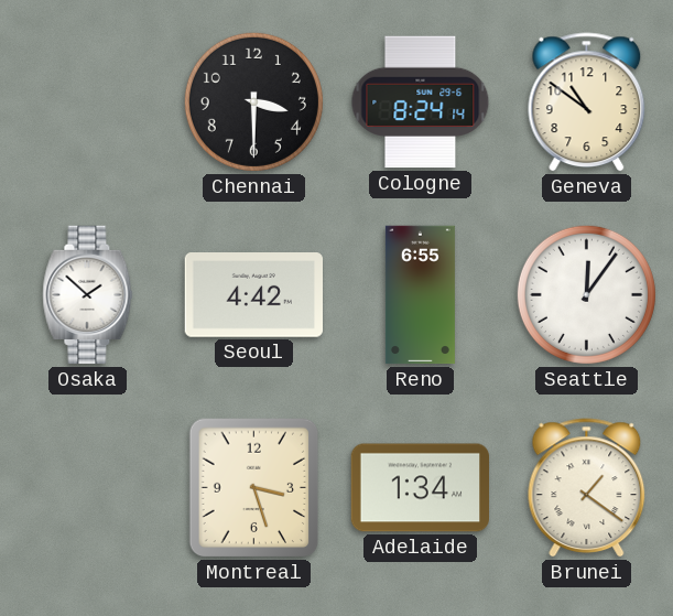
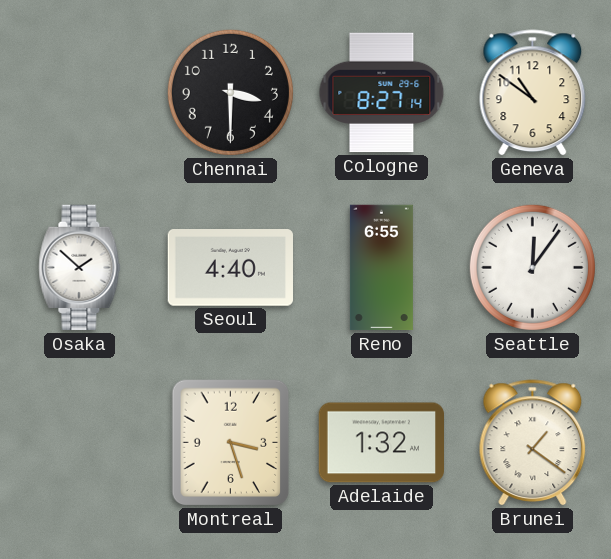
Cologne: 8:24 -> 8:27
Seoul: 4:42 -> 4:40
Adelaide: 1:34 -> 1:32
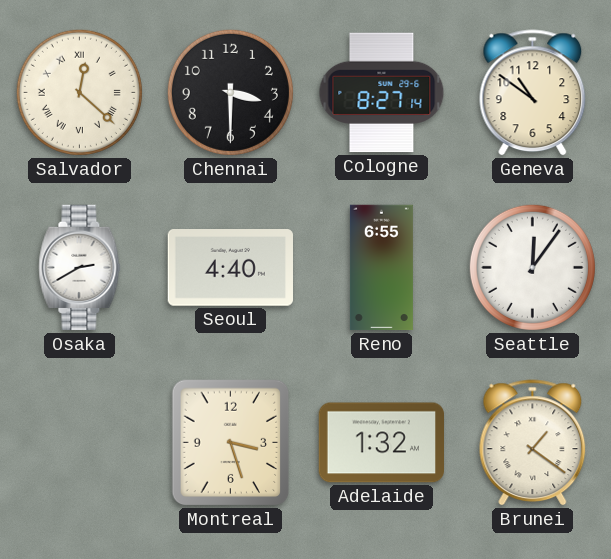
Salvador: none -> 12:22
Osaka: 1:52 -> 2:40
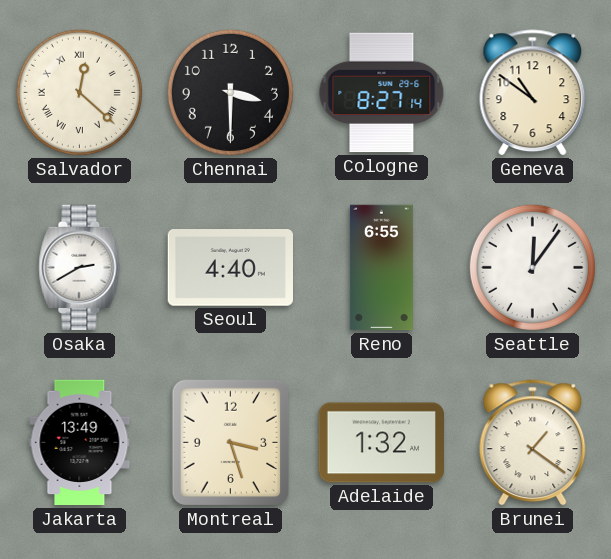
Jakarta: none -> 13:49
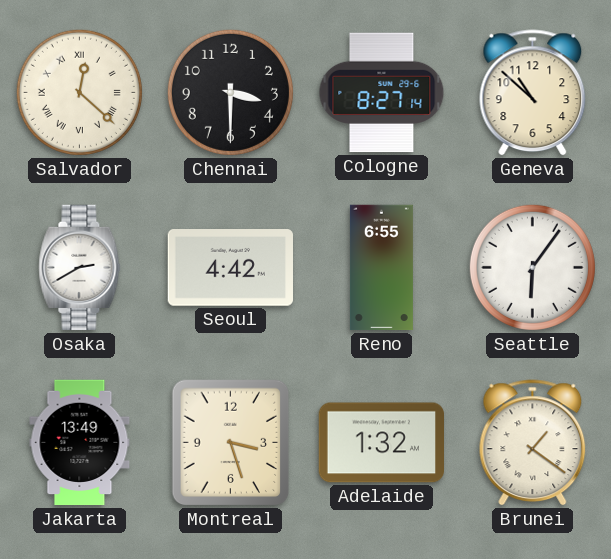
Geneva: 10:51 -> 10:52
Seoul: 4:40 -> 4:42
Seattle: 12:06 -> 6:06
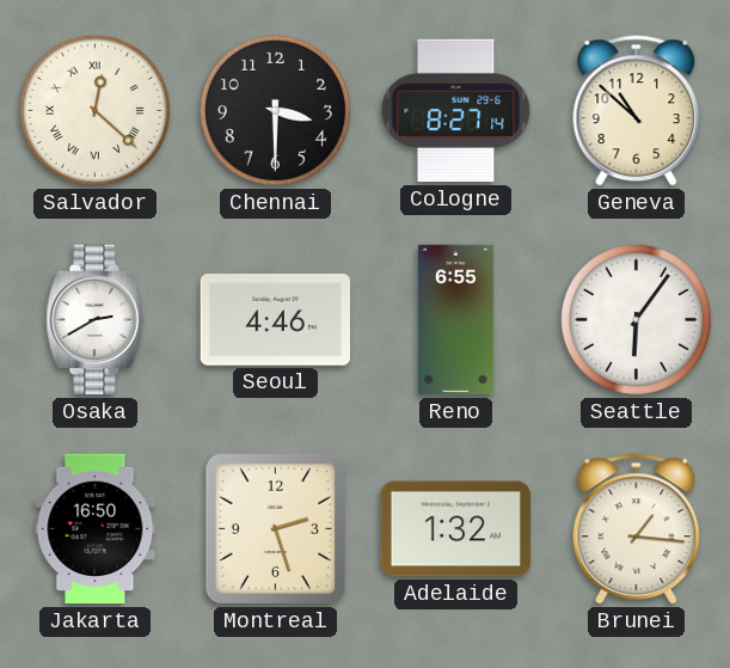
Seoul: 4:42 -> 4:46
Jakarta: 13:49 -> 16:50
Montreal: 3:27 -> 2:27
Brunei: 1:21 -> 1:16
